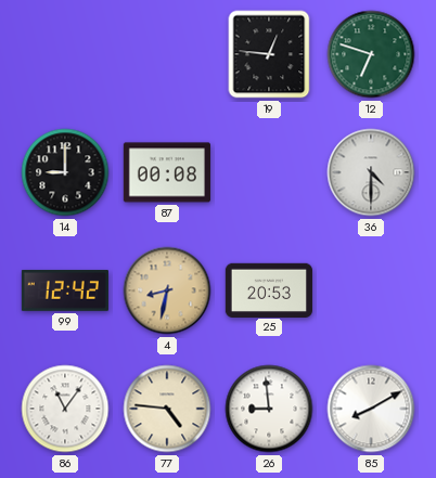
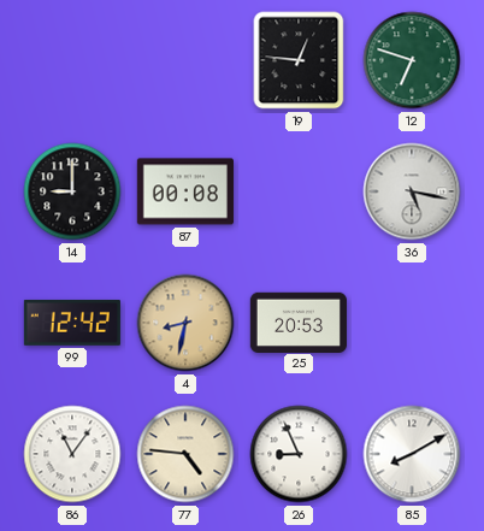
36: 4:30 -> 5:17
26: 8:59 -> 8:56
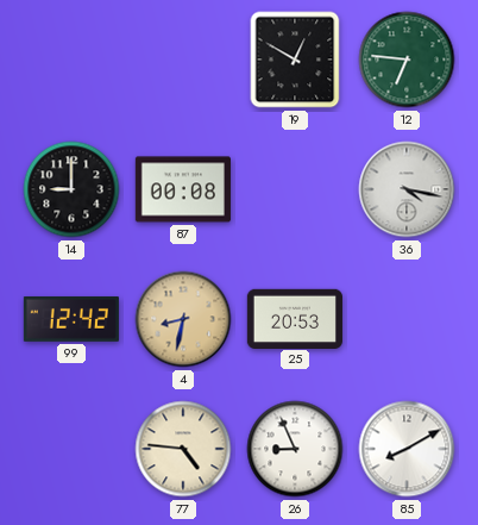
19: 12:46 -> 12:50
12: 6:48 -> 6:46
36: 5:17 -> 4:17
86: 11:06 -> none
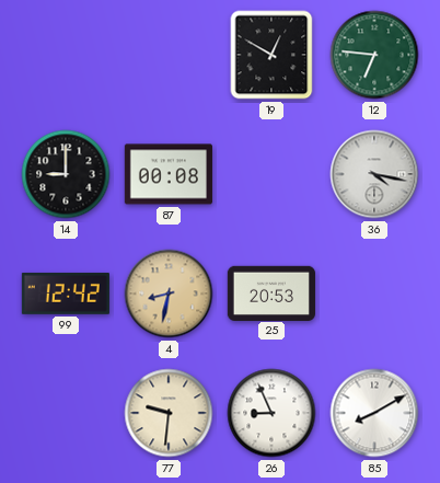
77: 4:46 -> 9:31
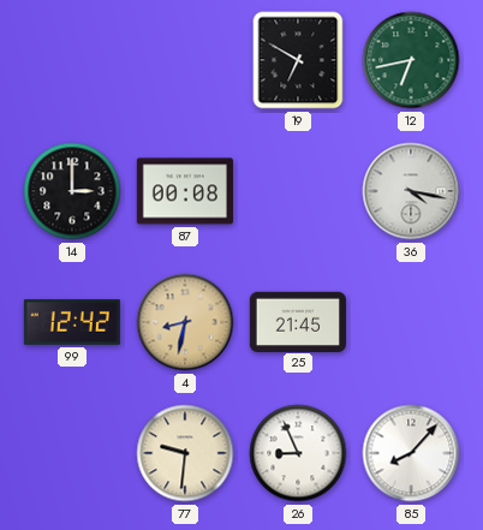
19: 12:50 -> 6:50
12: 6:46 -> 6:43
14: 9:00 -> 3:00
25: 20:53 -> 21:45
85: 8:10 -> 8:07
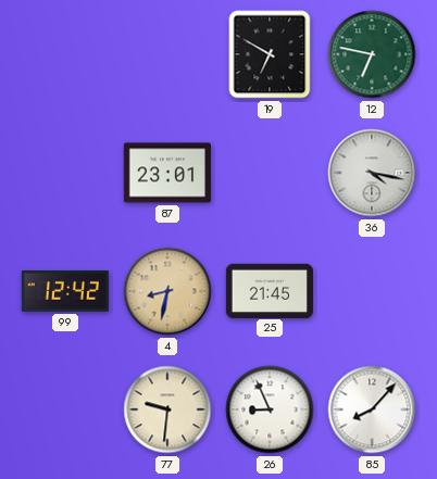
12: 6:43 -> 6:47
14: 3:00 -> none
87: 00:08 -> 23:01
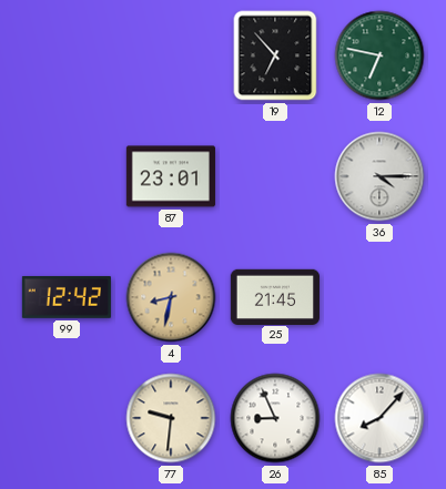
19: 6:50 -> 6:53
36: 4:17 -> 4:15
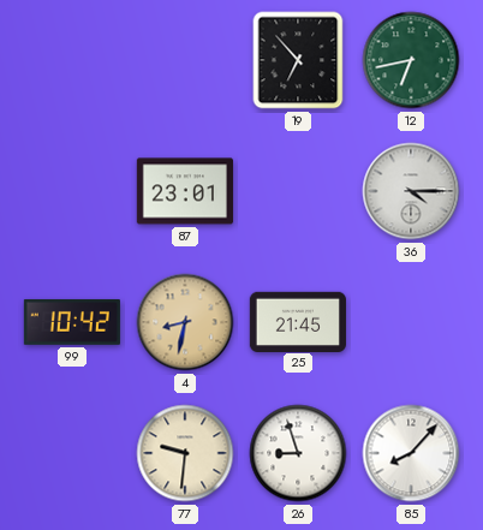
12: 6:47 -> 6:43
99: 12:42 -> 10:42
26: 8:56 -> 8:57
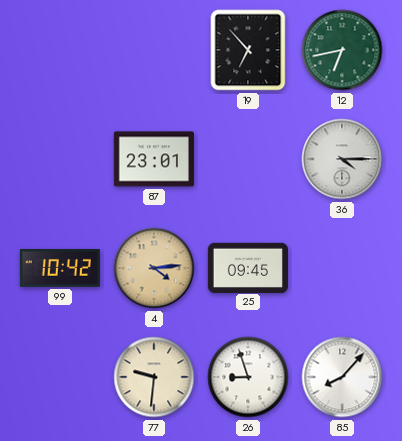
4: 8:32 -> 4:14
25: 21:45 -> 09:45
